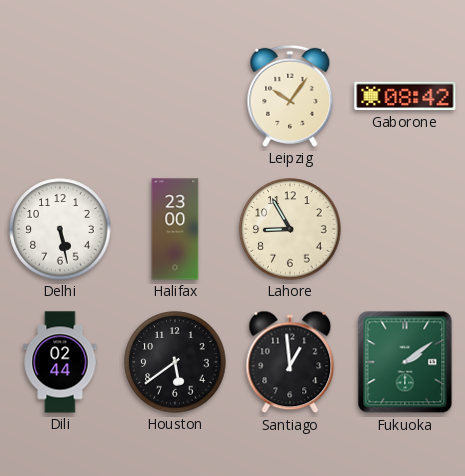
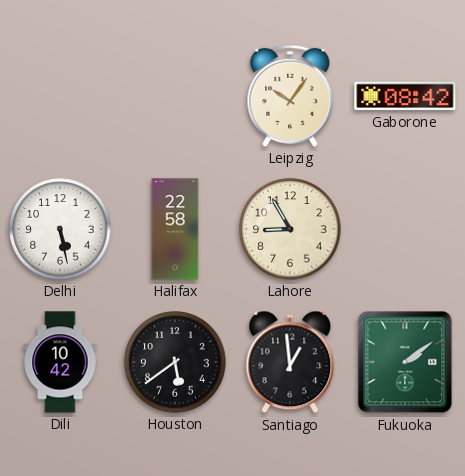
Halifax: 23:00 -> 22:58
Dili: 02:44 -> 10:42
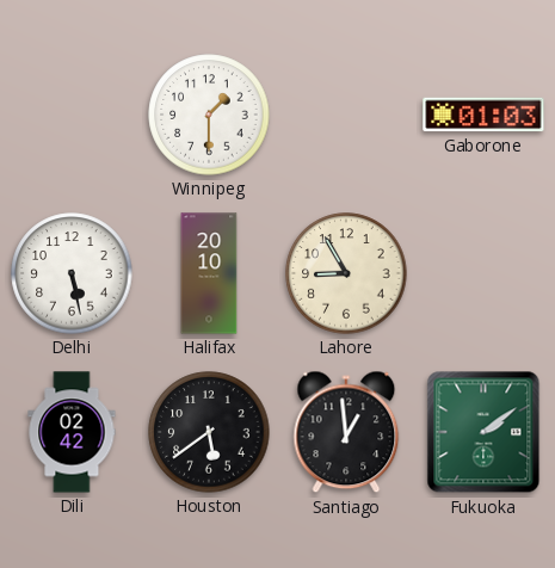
Winnipeg: none -> 1:30
Leipzig: 10:06 -> none
Gaborone: 08:42 -> 01:03
Halifax: 22:58 -> 20:10
Dili: 10:42 -> 02:42
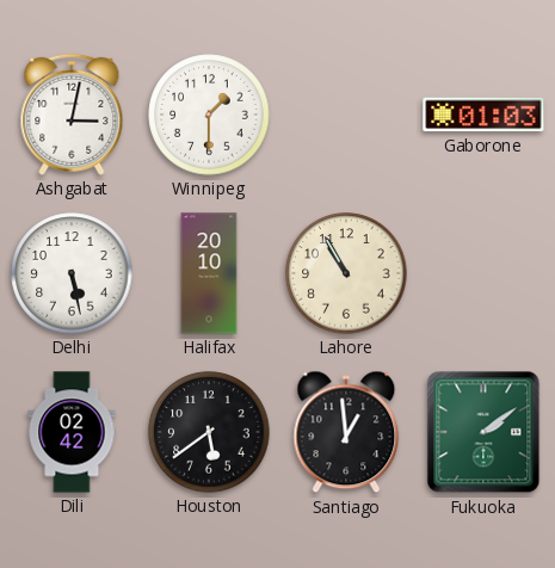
Ashgabat: none -> 3:02
Lahore: 8:55 -> 10:55
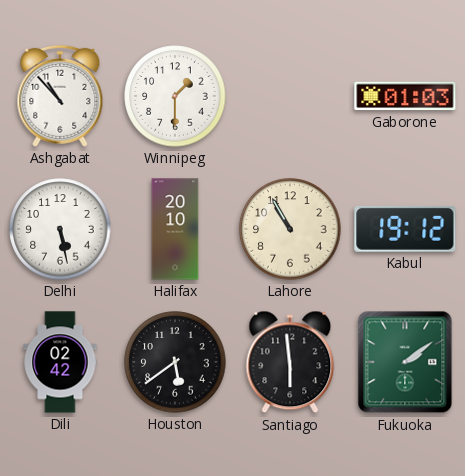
Ashgabat: 3:02 -> 10:53
Kabul: none -> 19:12
Santiago: 12:59 -> 5:59
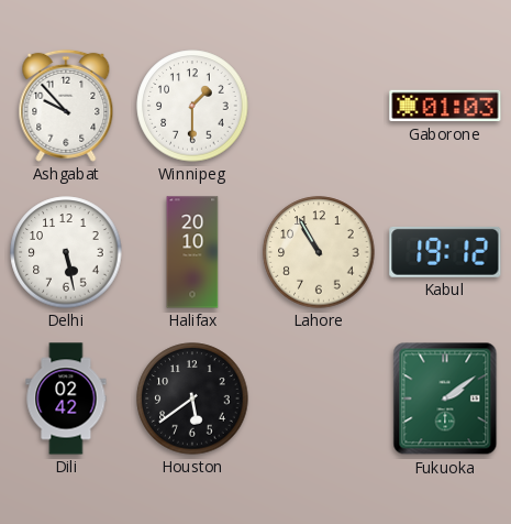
Ashgabat: 10:53 -> 9:53
Santiago: 5:59 -> none
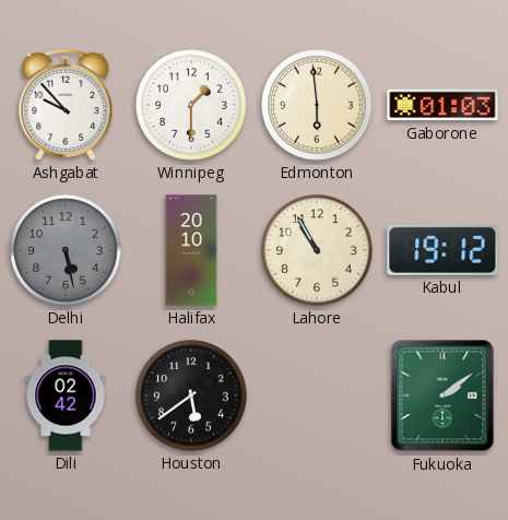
Edmonton: none -> 5:59
Delhi dial: white -> grey
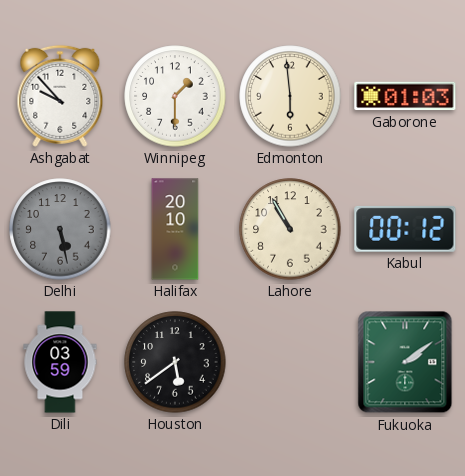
Kabul: 19:12 -> 00:12
Dili: 02:42 -> 03:59
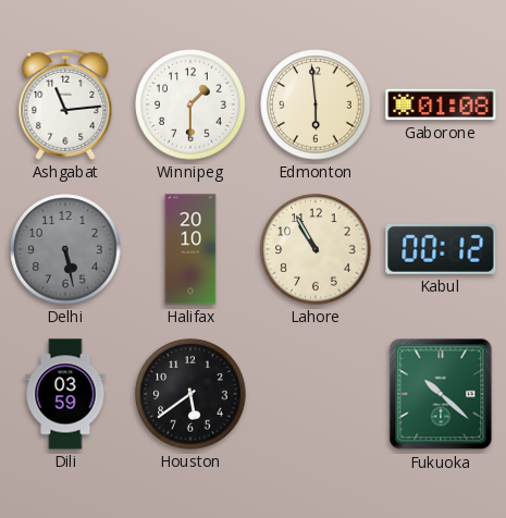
Ashgabat: 9:53 -> 11:14
Gaborone: 01:03 -> 01:08
Fukuoka: 2:09 -> 10:22
